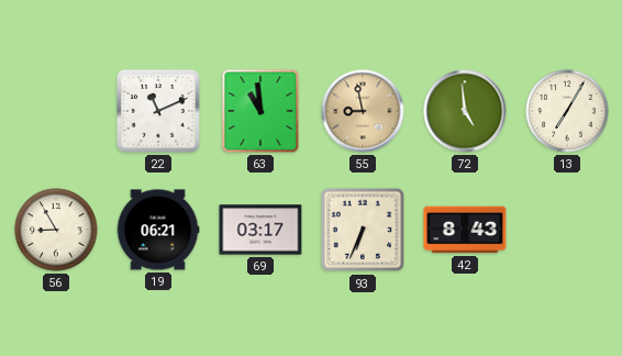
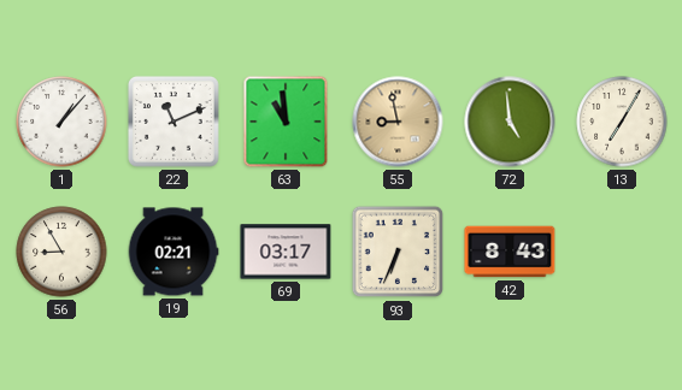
1: none -> 1:07
19: 06:21 -> 02:21
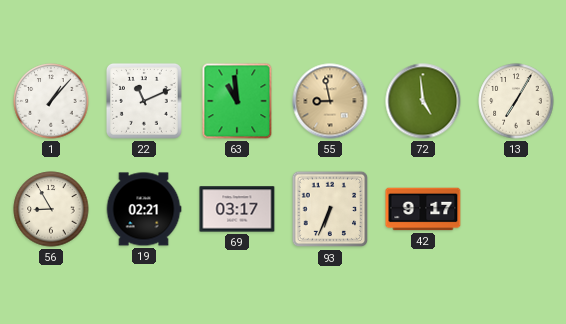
42: 8:43 -> 9:17
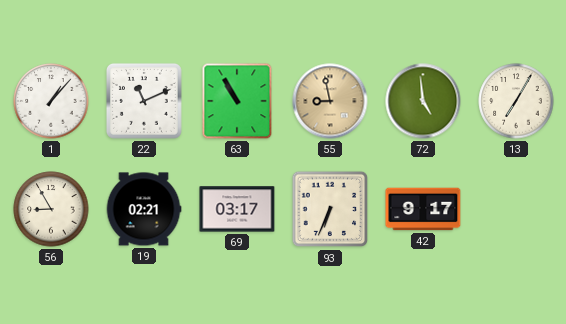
63: 10:59 -> 10:55
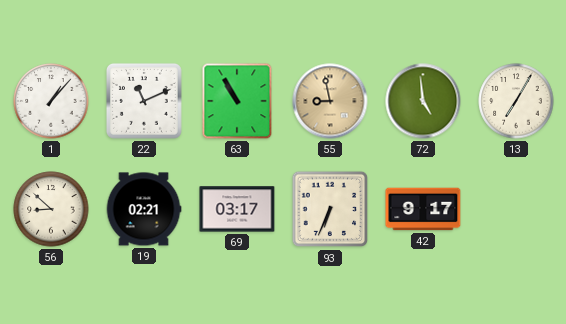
56: 8:55 -> 8:52
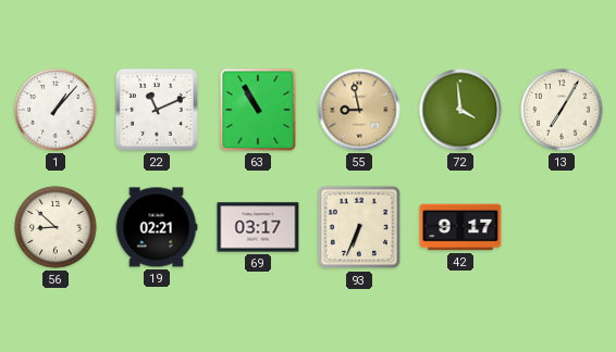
72: 4:59 -> 3:59
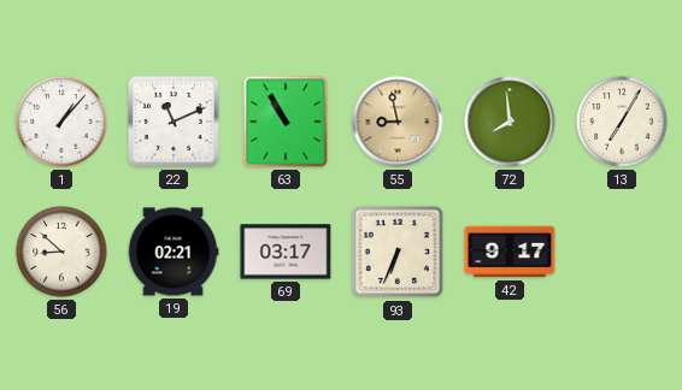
72: 3:59 -> 7:59
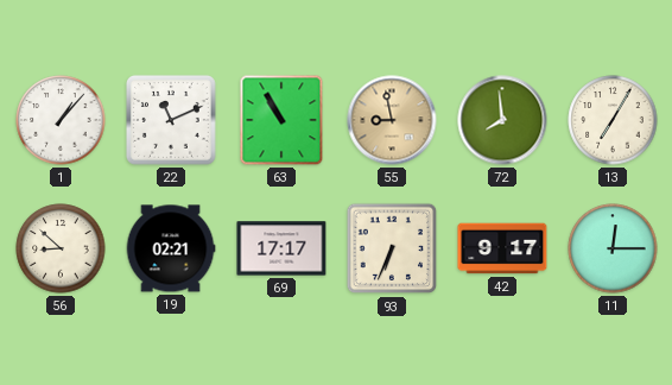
69: 03:17 -> 17:17
11: none -> 12:15
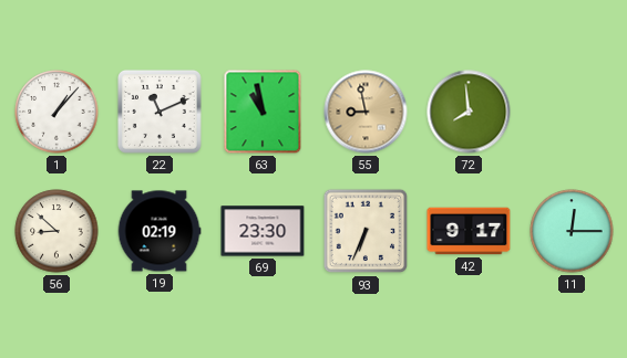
63: 10:55 -> 10:58
13: 7:05 -> none
19: 02:21 -> 02:19
69: 17:17 -> 23:30
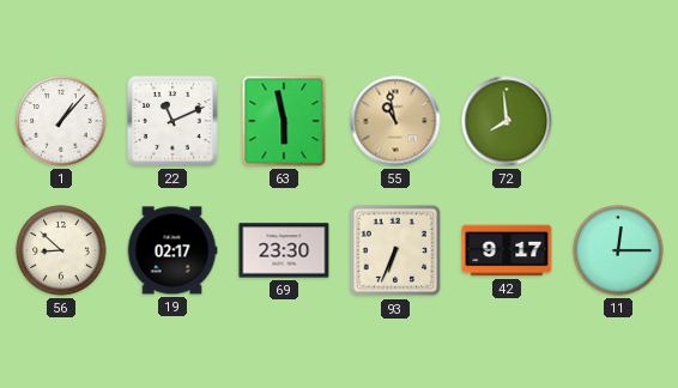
63: 10:58 -> 5:58
55: 8:58 -> 10:58
19: 02:19 -> 02:17
